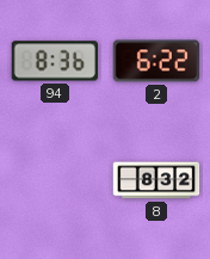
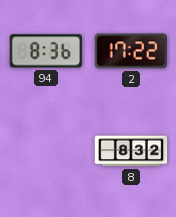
2: 6:22 -> 17:22
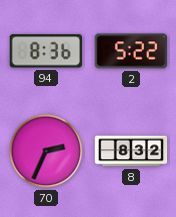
2: 17:22 -> 5:22
70: none -> 2:34
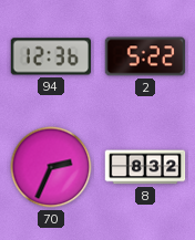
94: 8:36 -> 12:36
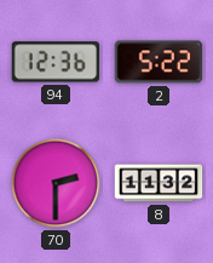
70: 2:34 -> 2:30
8: 8:32 -> 11:32
